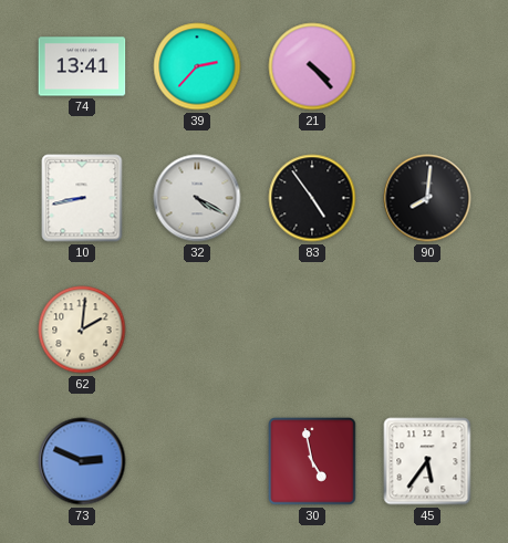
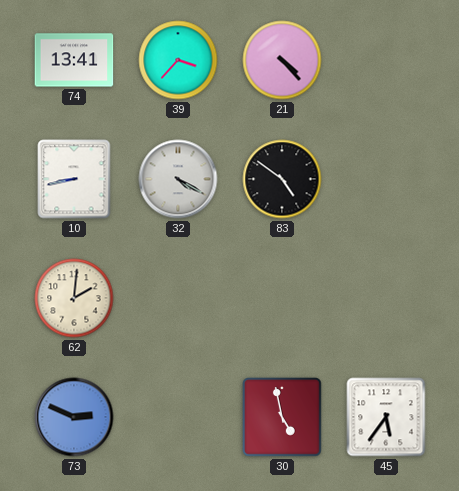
39: 2:37 -> 3:37
83: 4:54 -> 4:51
90: 8:01 -> none
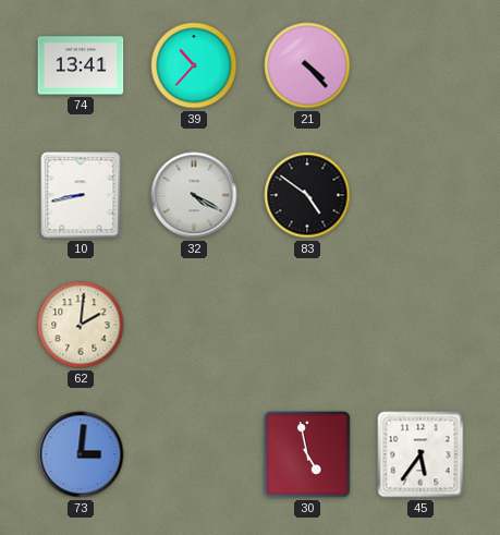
39: 3:37 -> 10:37
73: 2:49 -> 3:01
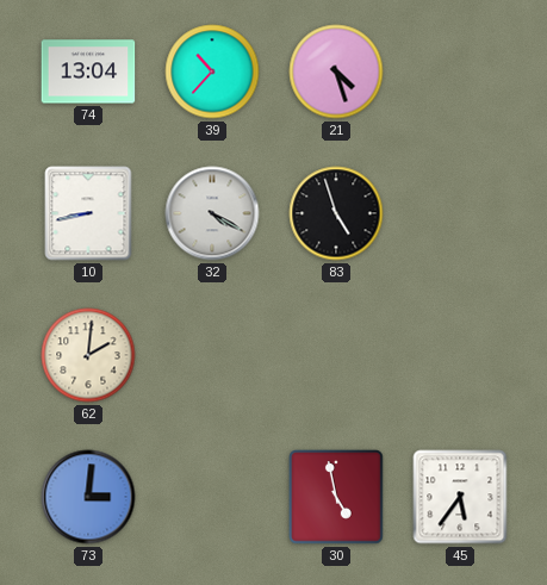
74: 13:41 -> 13:04
21: 4:23 -> 4:27
83: 4:51 -> 4:57
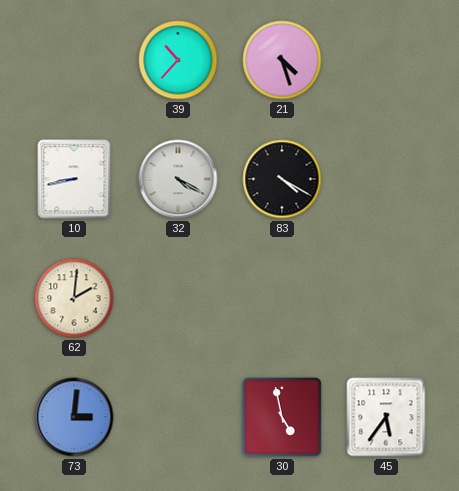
74: 13:04 -> none
83: 4:57 -> 4:20
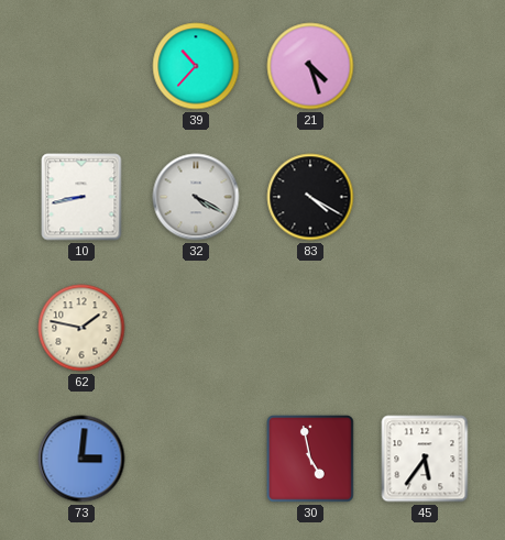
62: 2:01 -> 1:47
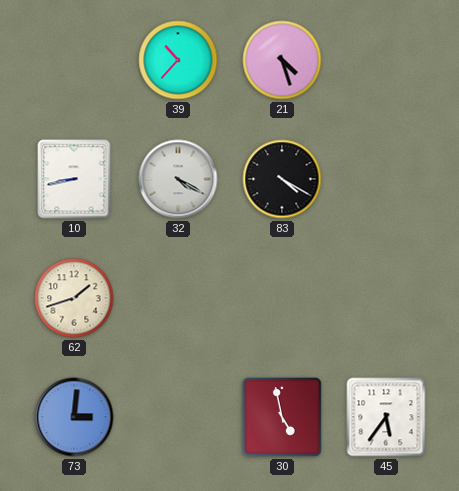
62: 1:47 -> 1:42
